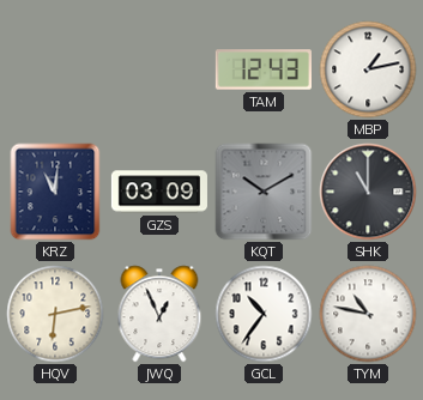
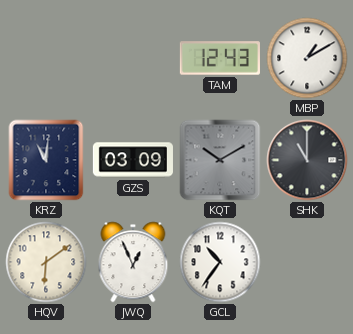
MBP: 1:13 -> 1:10
HQV: 6:13 -> 6:09
TYM: 10:47 -> none
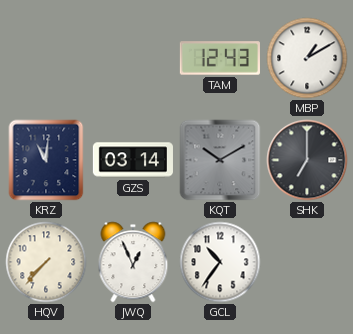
GZS: 03:09 -> 03:14
SHK: 11:00 -> 7:00
HQV: 6:09 -> 7:37
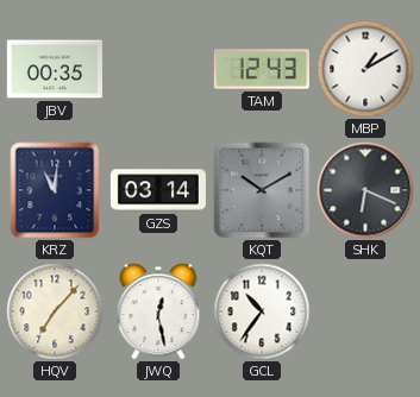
JBV: none -> 00:35
SHK: 7:00 -> 6:19
HQV: 7:37 -> 7:07
JWQ: 12:56 -> 12:28
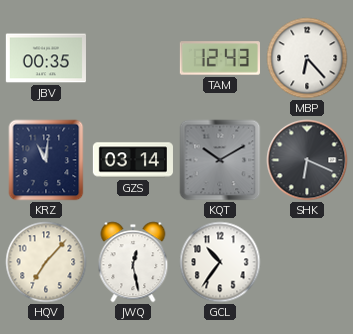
MBP: 1:10 -> 6:23
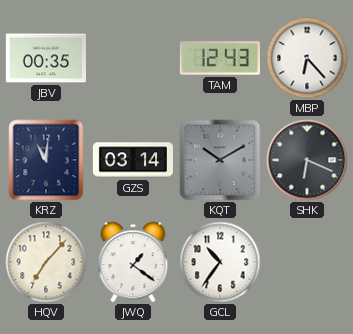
JWQ: 12:28 -> 1:21
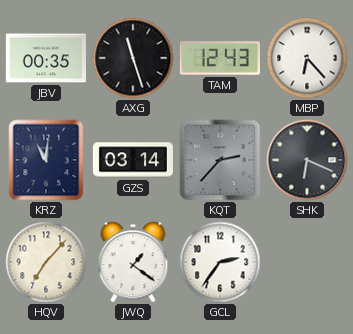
AXG: none -> 11:27
KQT: 10:10 -> 2:37
GCL: 10:36 -> 2:36
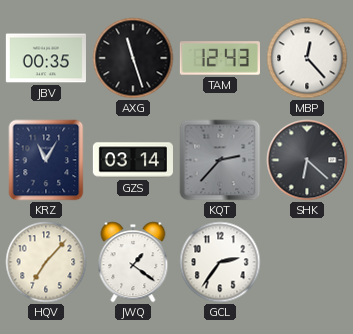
MBP: 6:23 -> 12:23
KRZ: 11:01 -> 11:05
SHK: 6:19 -> 6:22
